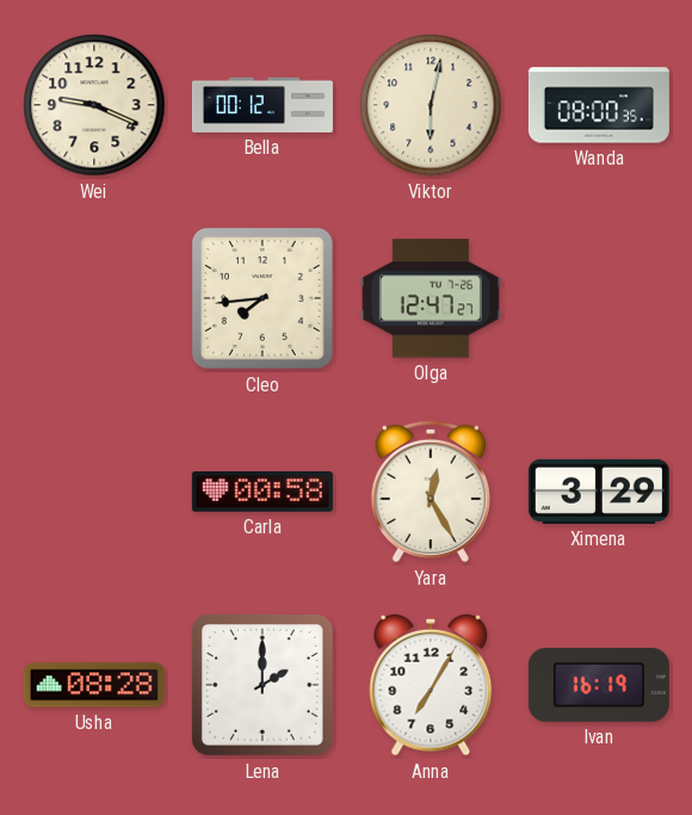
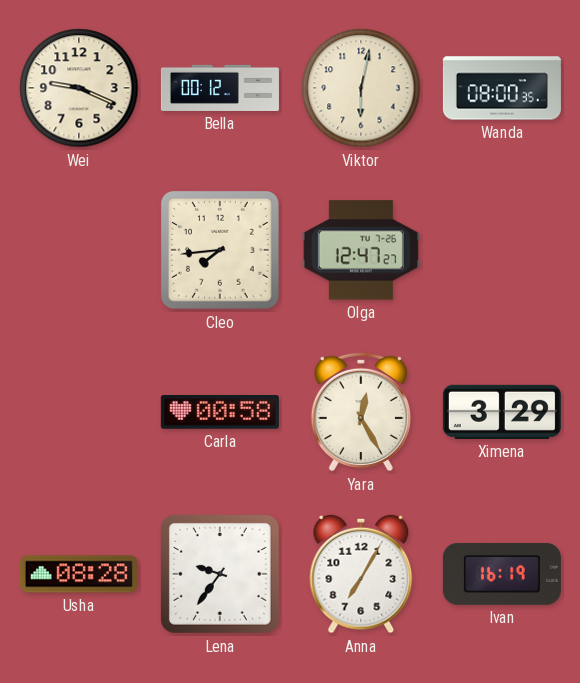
Lena: 2:00 -> 9:36
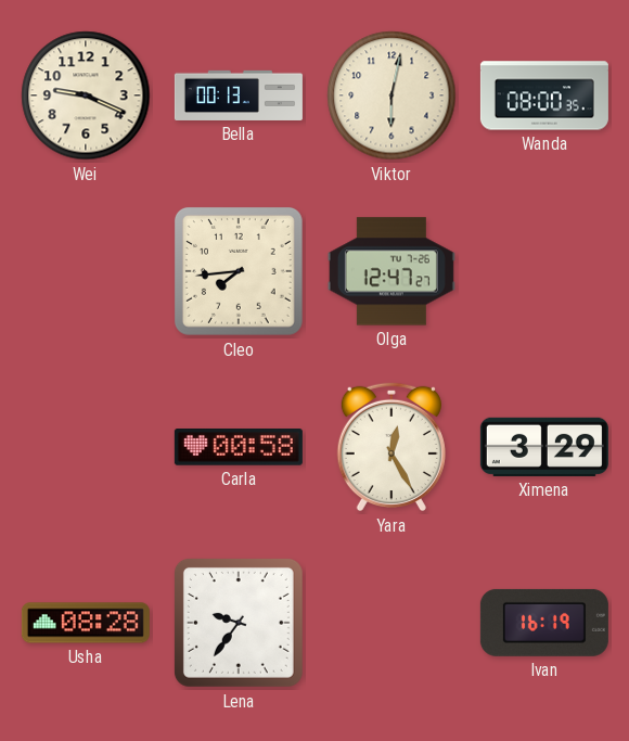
Bella: 00:12 -> 00:13
Anna: 7:05 -> none
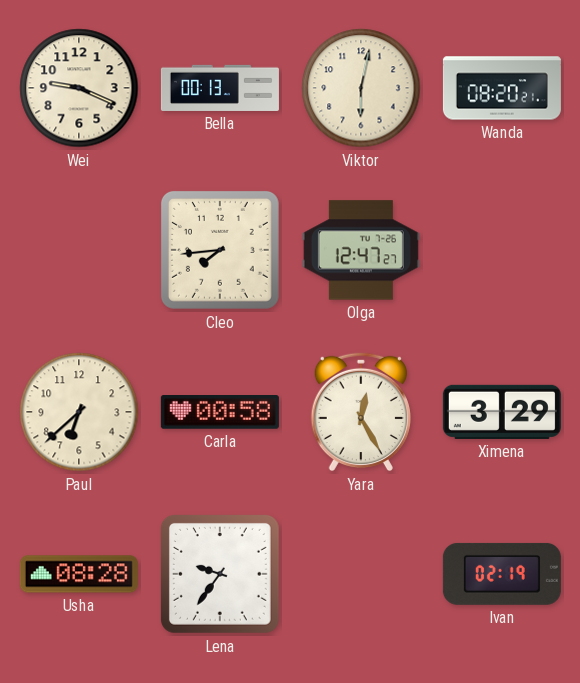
Wanda: 08:00 -> 08:20
Paul: none -> 6:38
Ivan: 16:19 -> 02:19
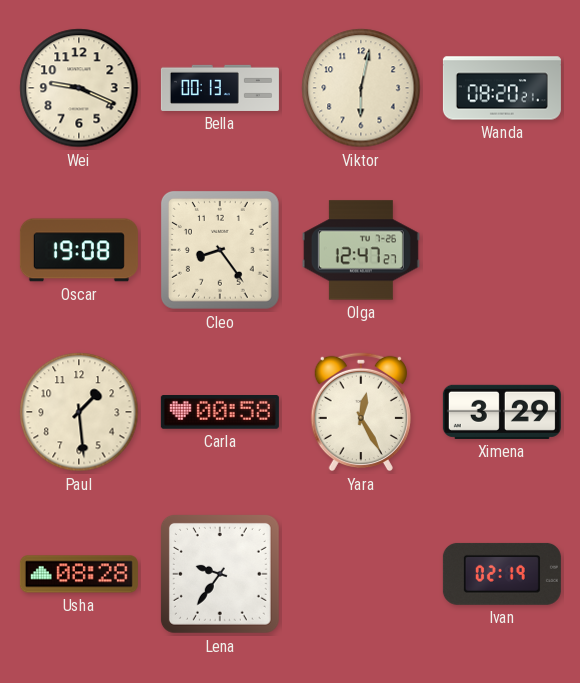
Oscar: none -> 19:08
Cleo: 7:44 -> 8:24
Paul: 6:38 -> 1:29
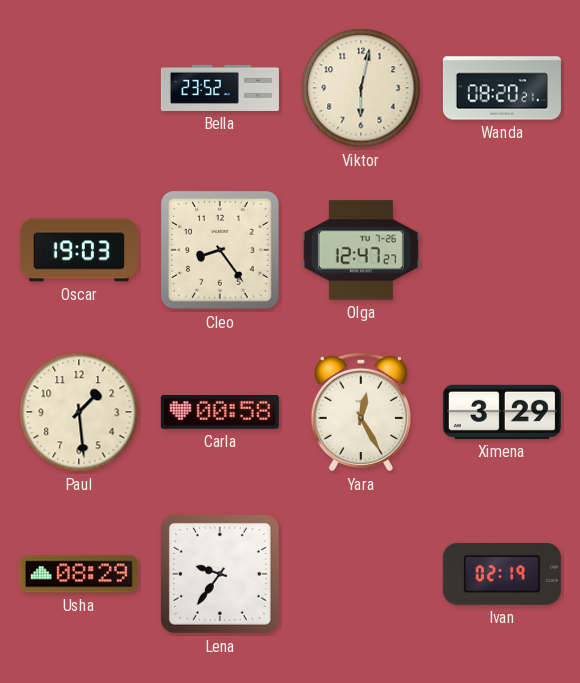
Wei: 9:19 -> none
Bella: 00:13 -> 23:52
Oscar: 19:08 -> 19:03
Usha: 08:28 -> 08:29
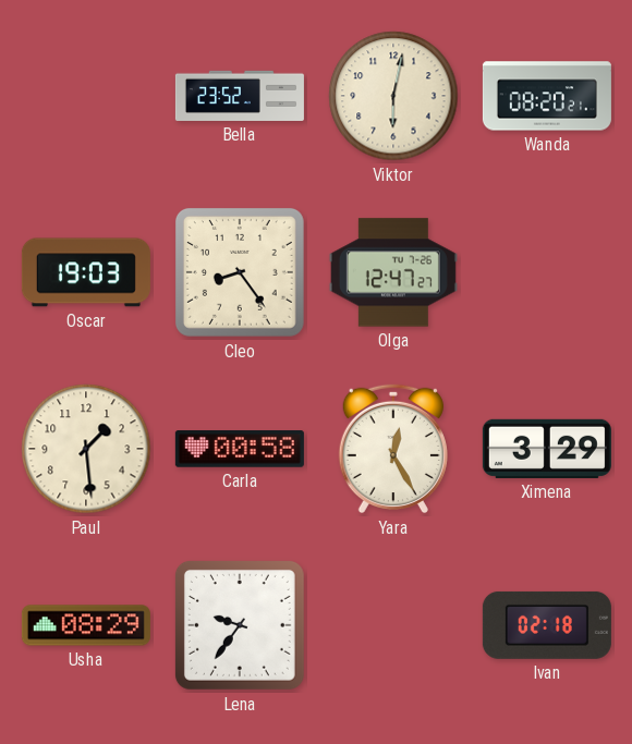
Ivan: 02:19 -> 02:18
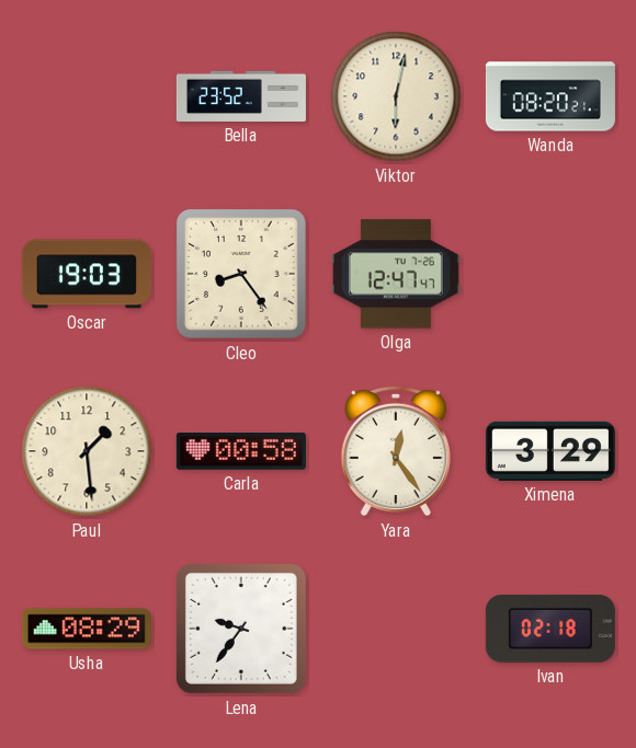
Olga: 12:47:27 -> 12:47:47
Yara: 12:25 -> 12:24
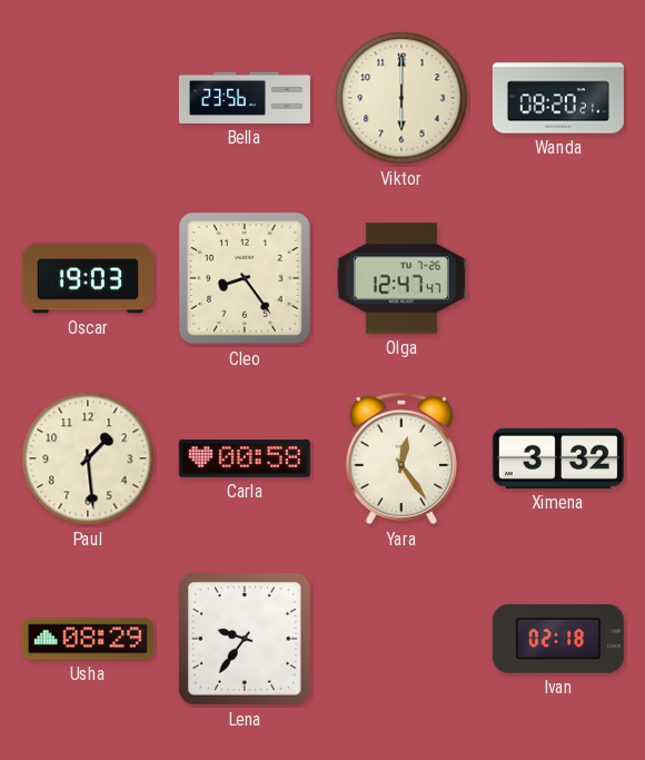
Bella: 23:52 -> 23:56
Viktor: 6:02 -> 6:00
Ximena: 3:29 -> 3:32
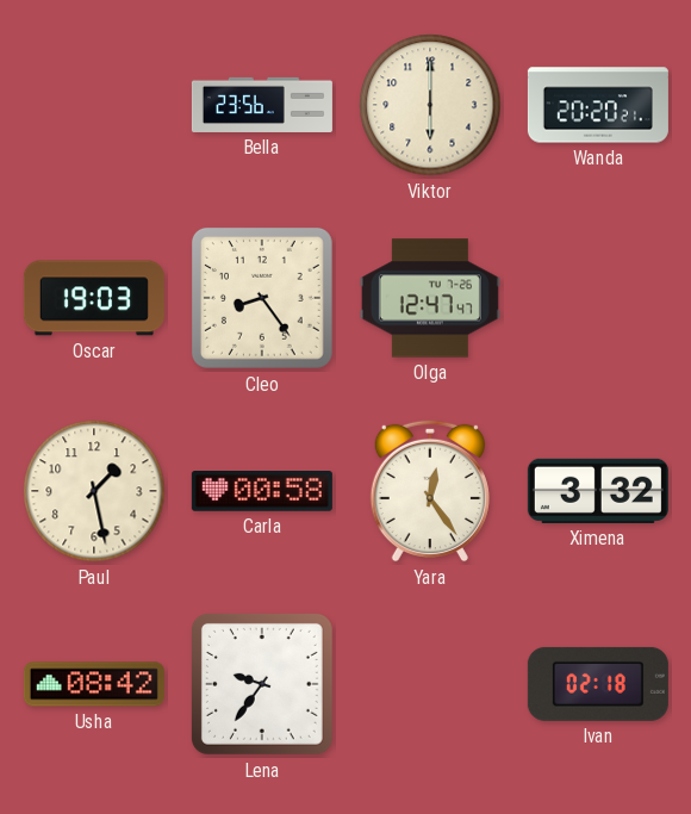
Wanda: 08:20 -> 20:20
Paul: 1:29 -> 1:28
Usha: 08:29 -> 08:42
